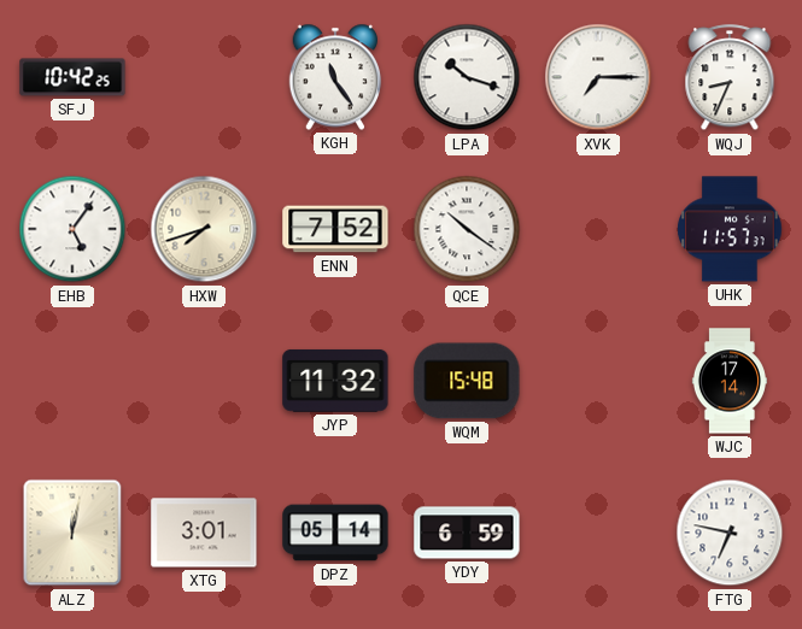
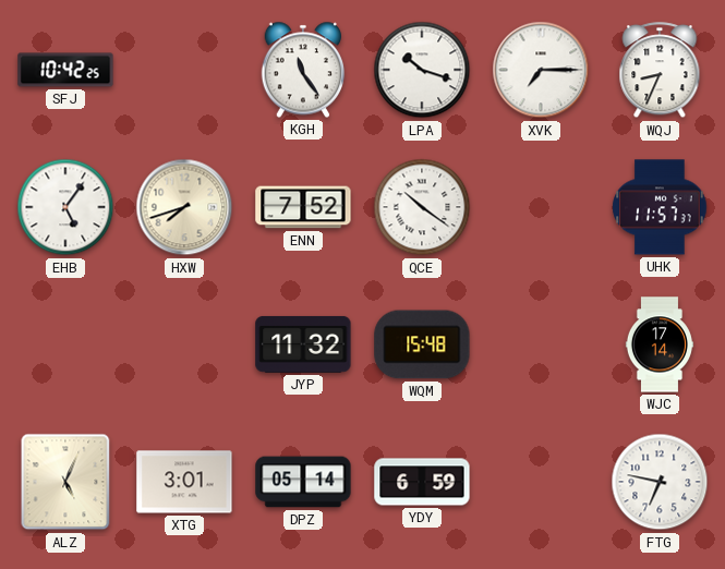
ALZ: 12:02 -> 5:04
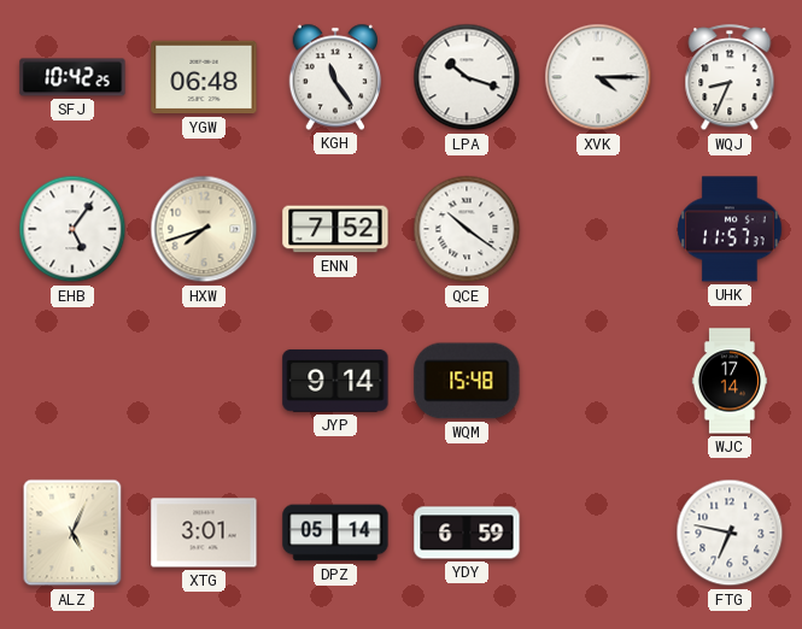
YGW: none -> 06:48
XVK: 7:15 -> 4:15
JYP: 11:32 -> 9:14
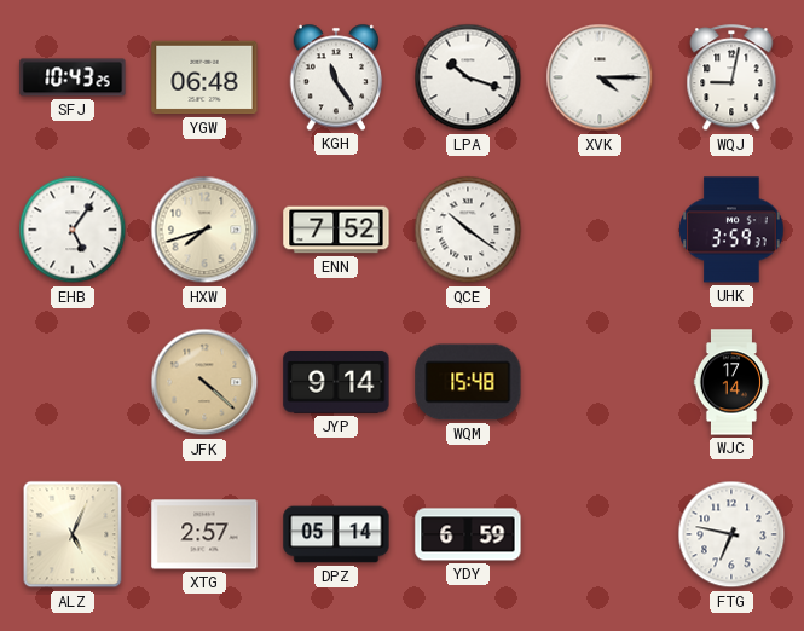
SFJ: 10:42 -> 10:43
WQJ: 8:34 -> 9:02
UHK: 11:57 -> 3:59
JFK: none -> 4:22
XTG: 3:01 -> 2:57
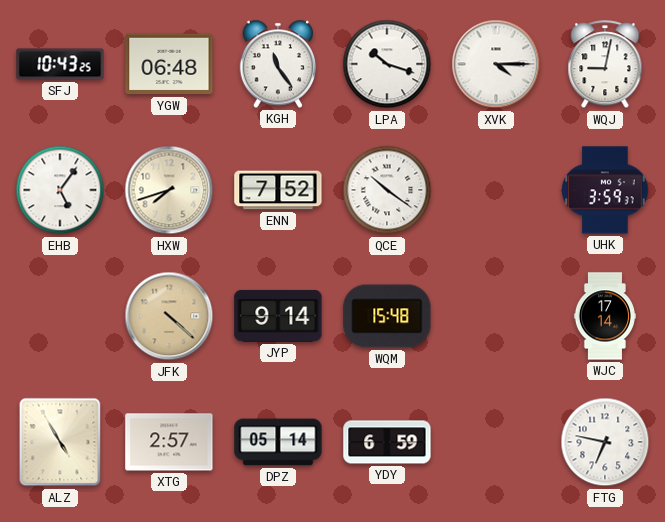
ALZ: 5:04 -> 4:55
